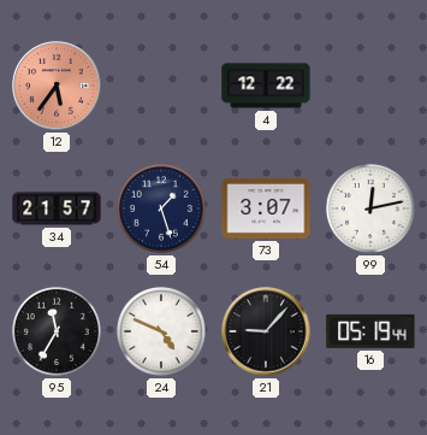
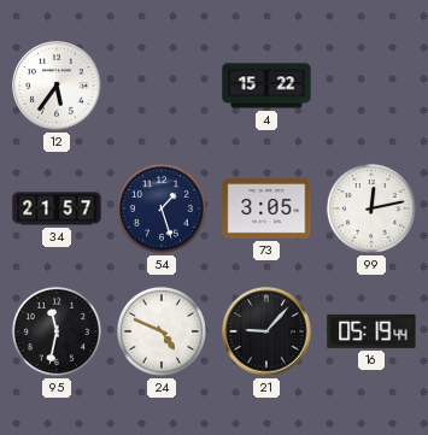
12 dial: salmon -> white
4: 12:22 -> 15:22
73: 3:07 -> 3:05
95: 11:35 -> 11:32
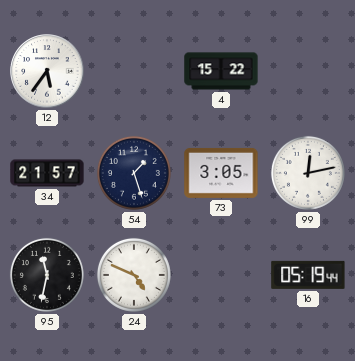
21: 9:07 -> none
